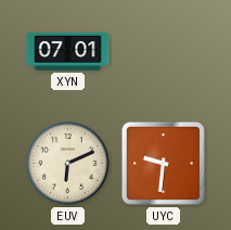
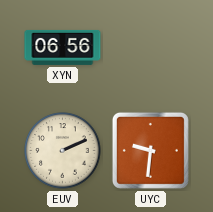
XYN: 07:01 -> 06:56
EUV: 6:11 -> 2:11
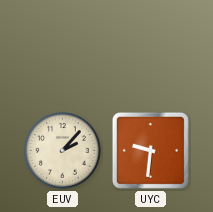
XYN: 06:56 -> none
EUV: 2:11 -> 2:07
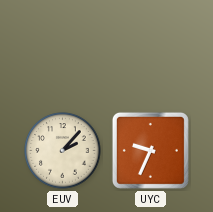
UYC: 9:31 -> 9:34
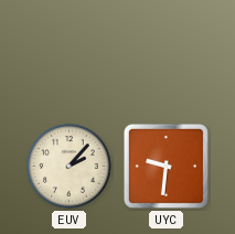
UYC: 9:34 -> 9:31
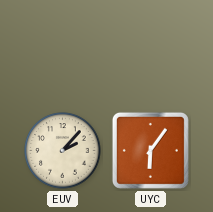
UYC: 9:31 -> 6:06
